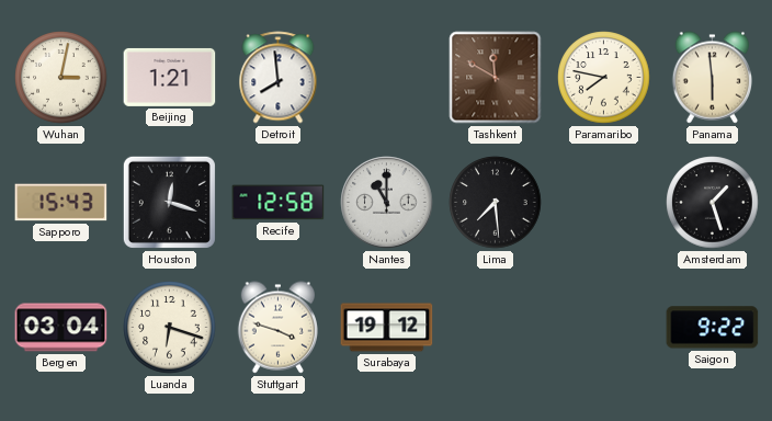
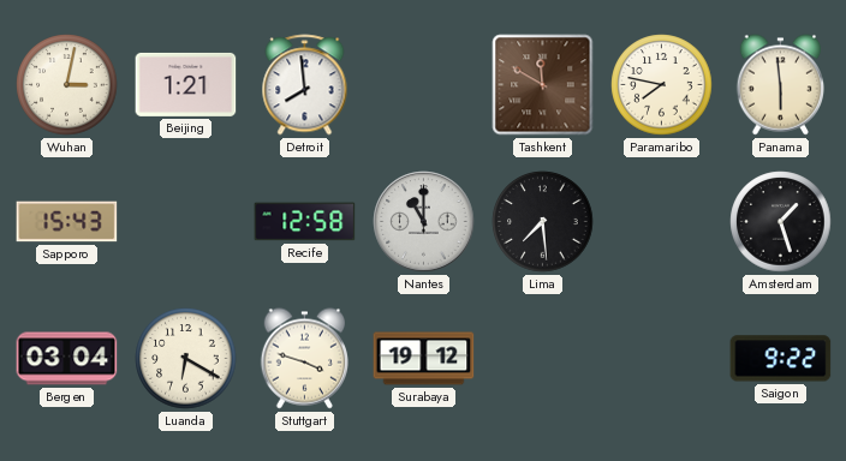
Houston: 12:18 -> none
Luanda: 6:18 -> 6:20
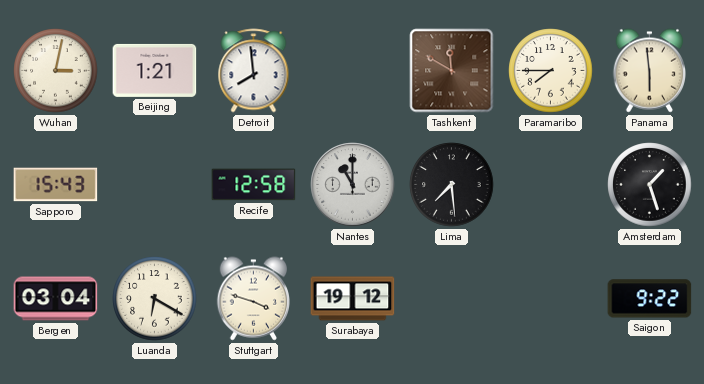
Paramaribo: 7:47 -> 7:45
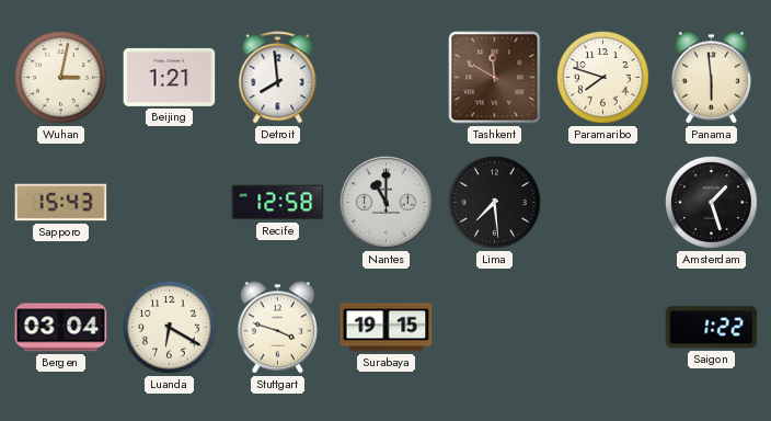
Paramaribo: 7:45 -> 7:48
Surabaya: 19:12 -> 19:15
Saigon: 9:22 -> 1:22
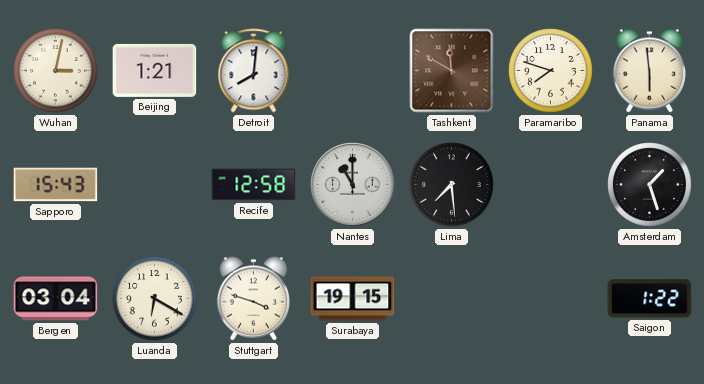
Detroit: 7:59 -> 8:01
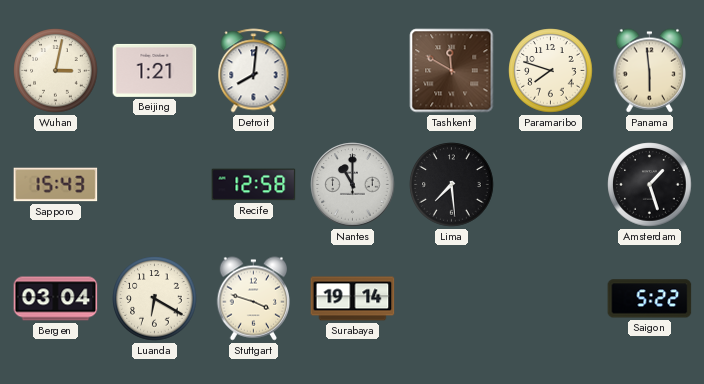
Surabaya: 19:15 -> 19:14
Saigon: 1:22 -> 5:22
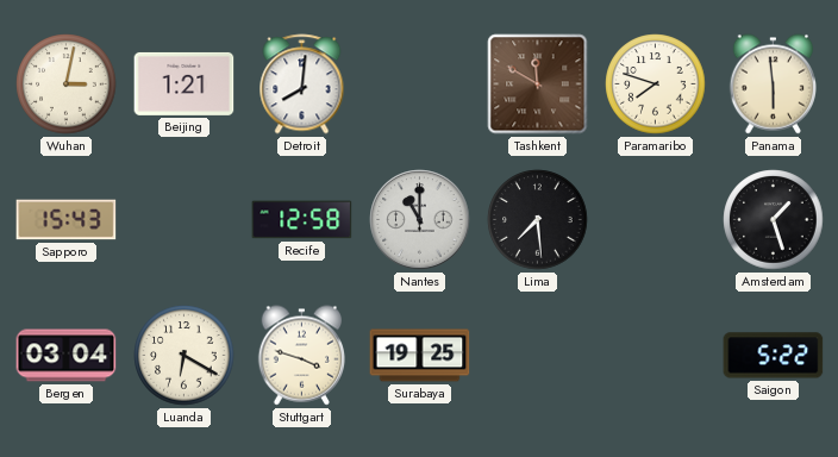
Surabaya: 19:14 -> 19:25
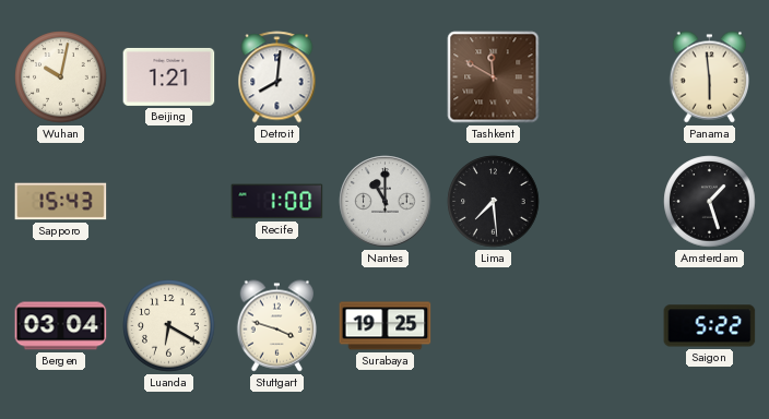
Wuhan: 3:02 -> 10:02
Paramaribo: 7:48 -> none
Recife: 12:58 -> 1:00
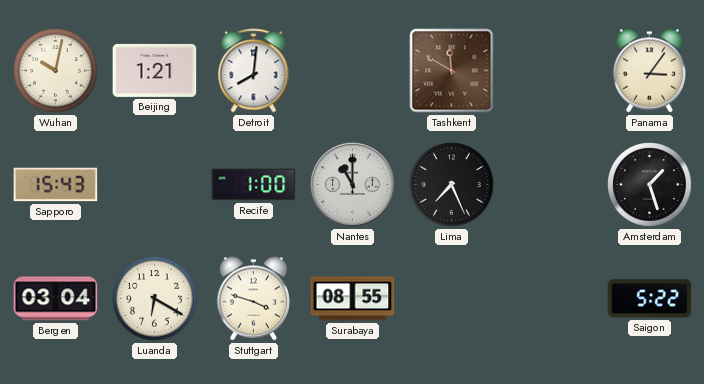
Panama: 5:59 -> 3:06
Lima: 7:29 -> 7:26
Surabaya: 19:25 -> 08:55
